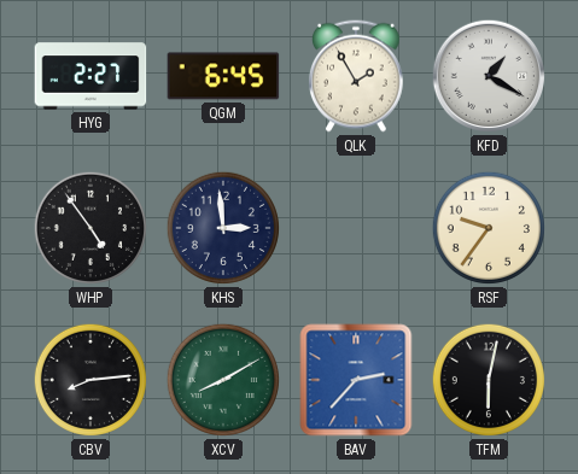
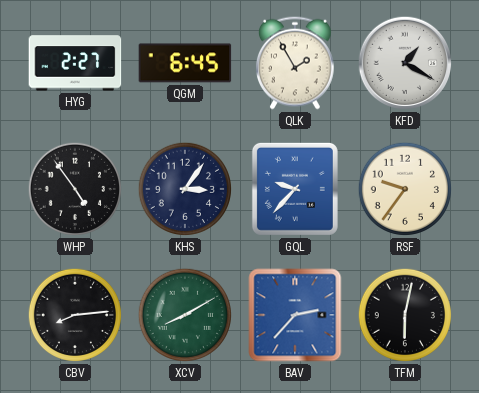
KHS: 2:59 -> 3:06
GQL: none -> 9:37
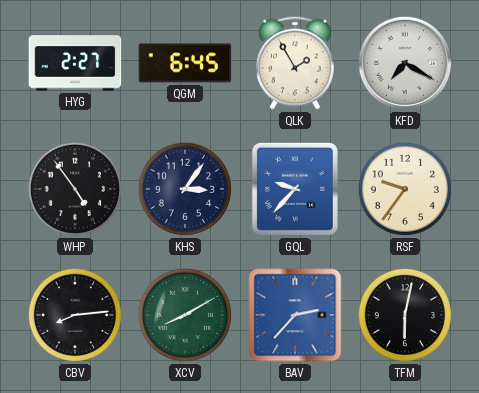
KFD: 1:20 -> 7:20
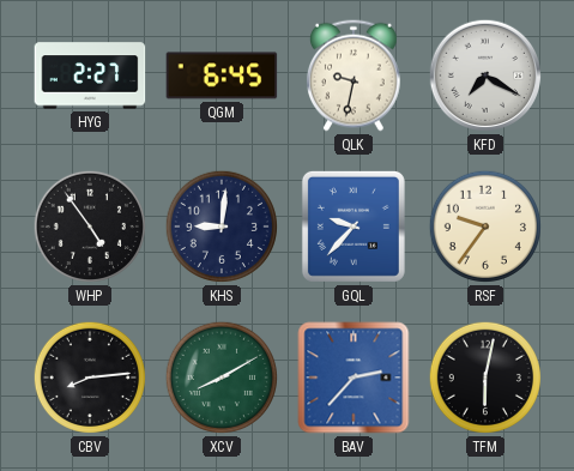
QLK: 1:55 -> 9:32
KHS: 3:06 -> 9:01
